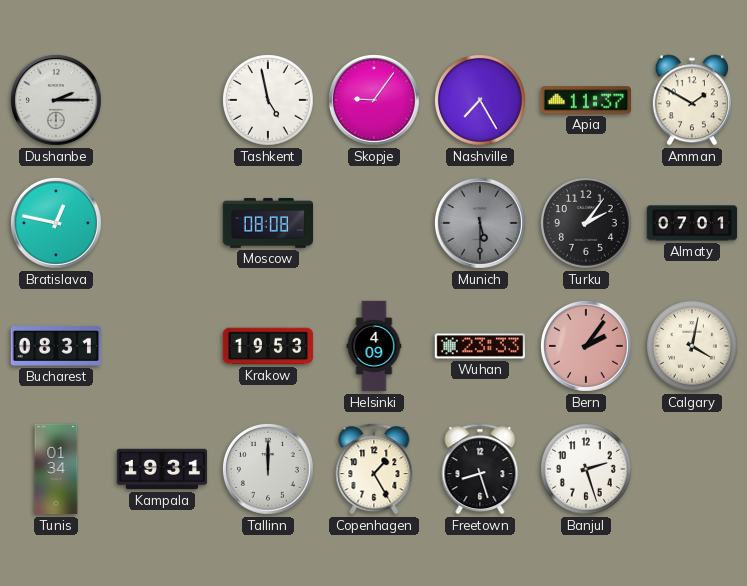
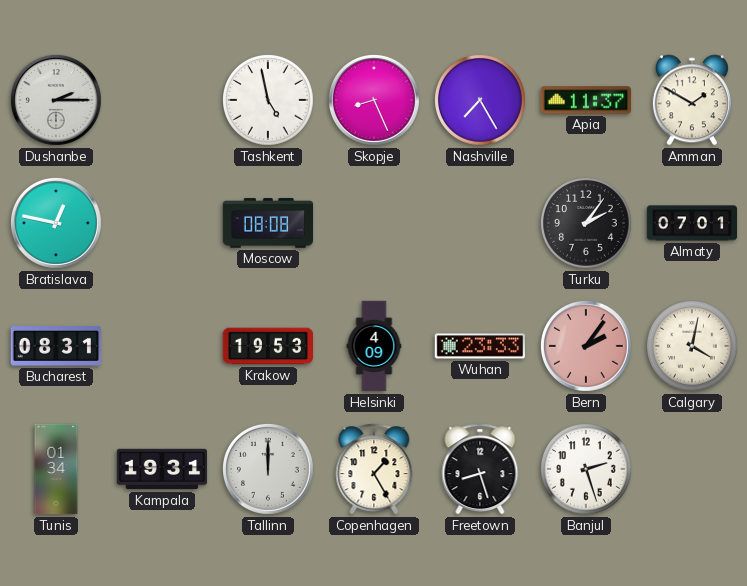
Skopje: 9:06 -> 8:26
Munich: 5:30 -> none
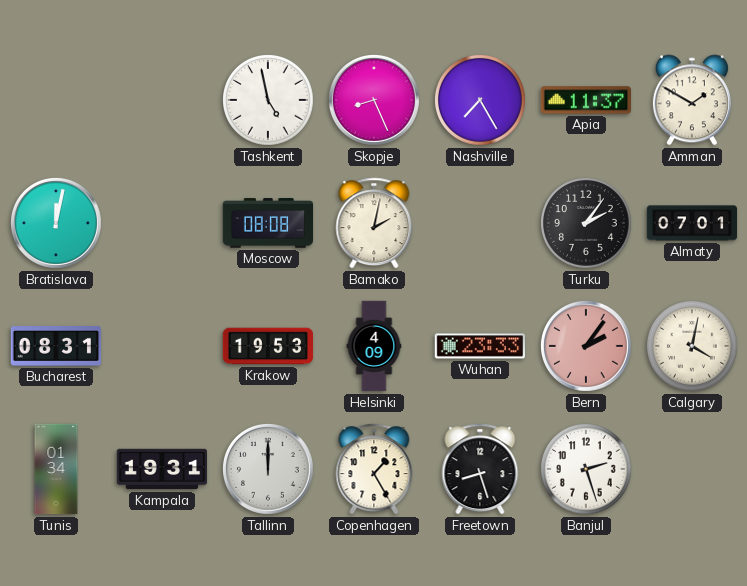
Dushanbe: 2:15 -> none
Bratislava: 12:47 -> 12:02
Bamako: none -> 2:02
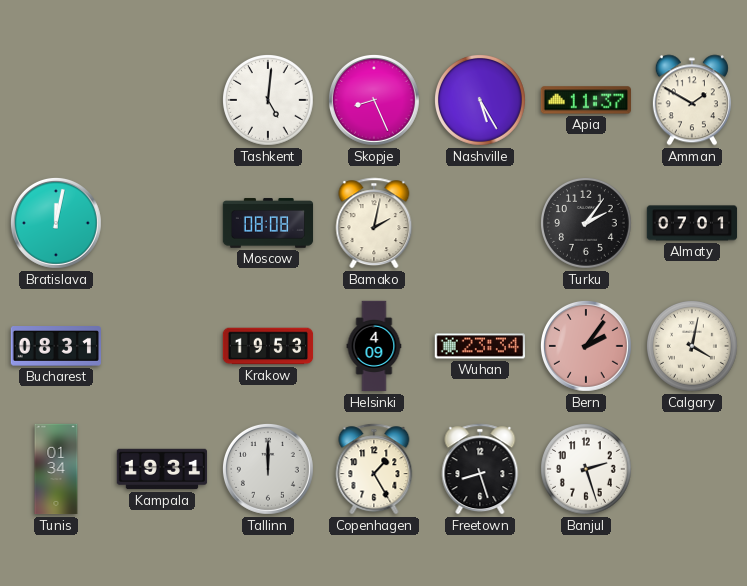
Tashkent: 4:58 -> 5:01
Nashville: 7:25 -> 5:25
Wuhan: 23:33 -> 23:34
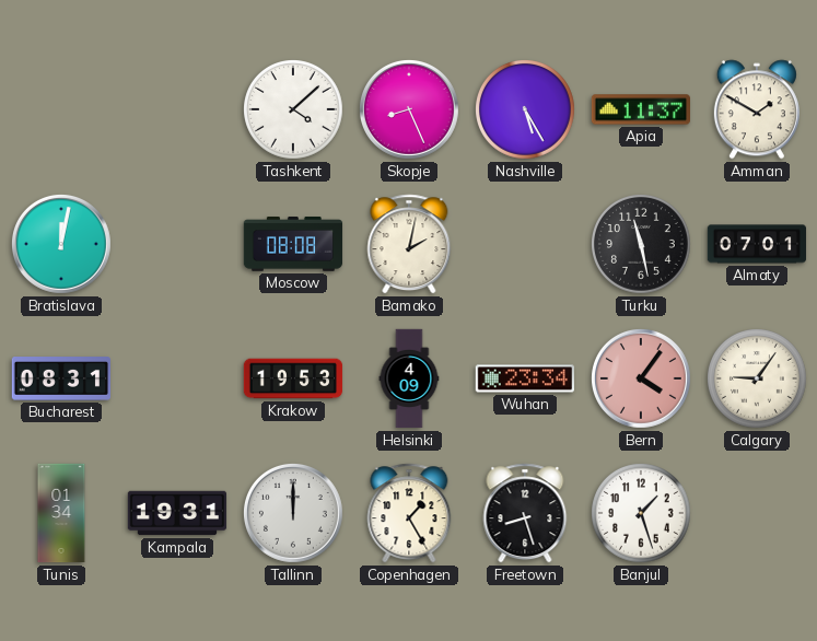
Tashkent: 5:01 -> 4:08
Turku: 2:06 -> 11:28
Bern: 2:06 -> 4:06
Calgary: 4:02 -> 9:06
Banjul: 2:27 -> 1:27
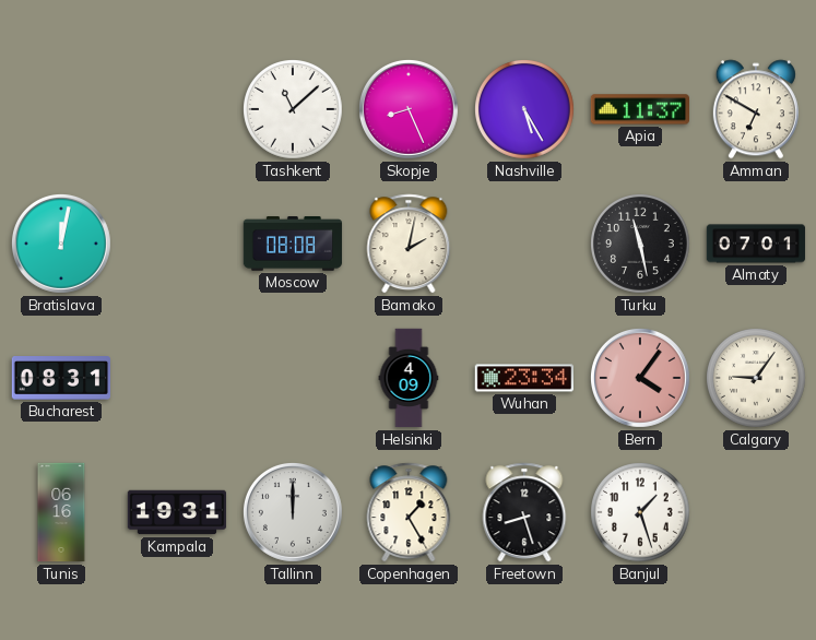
Tashkent: 4:08 -> 11:08
Amman: 1:50 -> 6:50
Krakow: 19:53 -> none
Tunis: 01:34 -> 06:16
